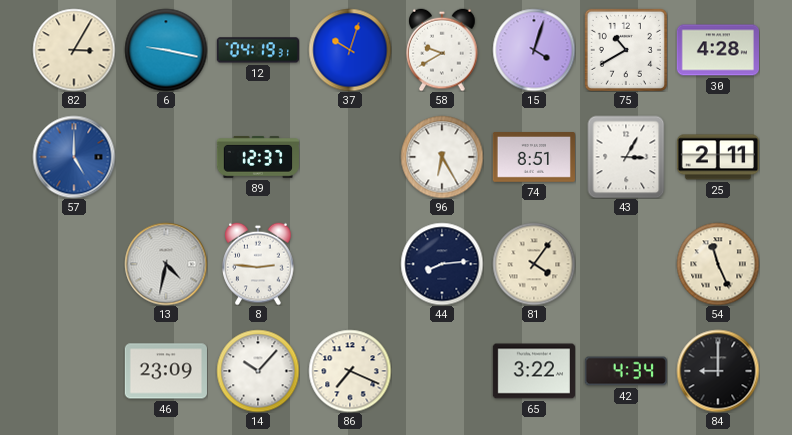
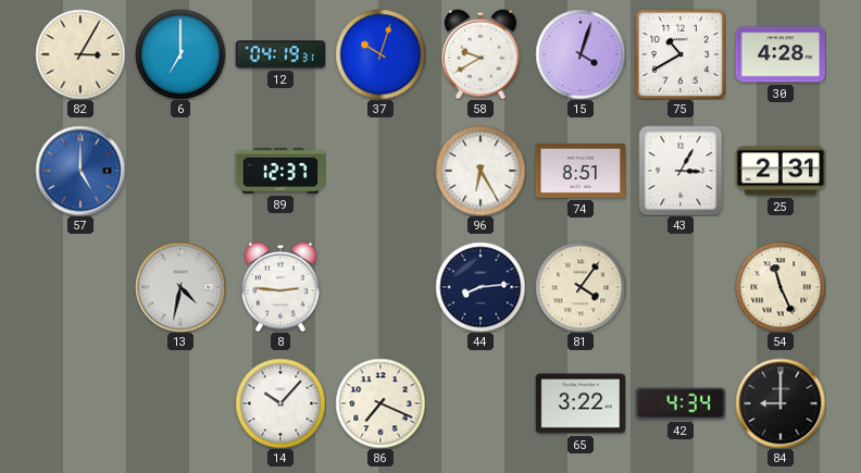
6: 9:17 -> 7:00
25: 2:11 -> 2:31
46: 23:09 -> none
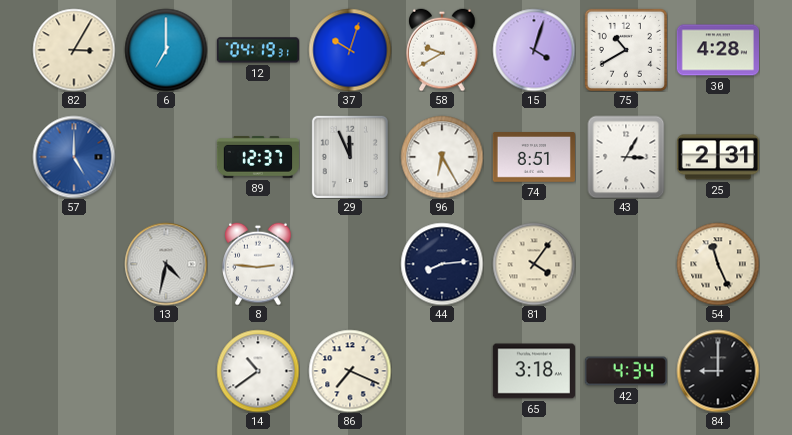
29: none -> 11:56
14: 10:07 -> 10:39
65: 3:22 -> 3:18
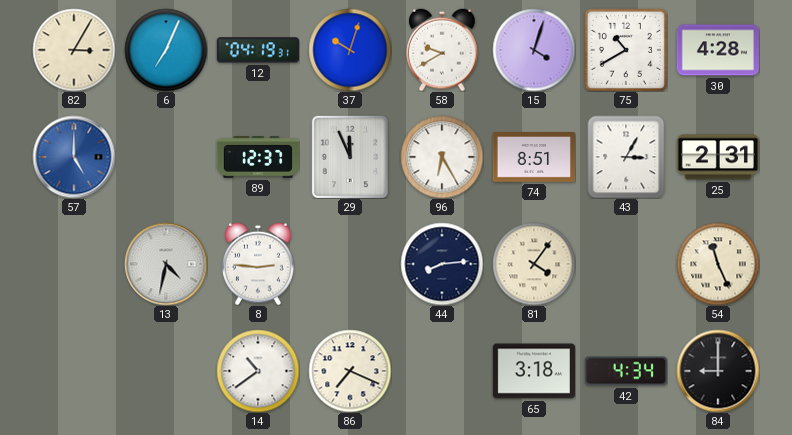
6: 7:00 -> 7:04
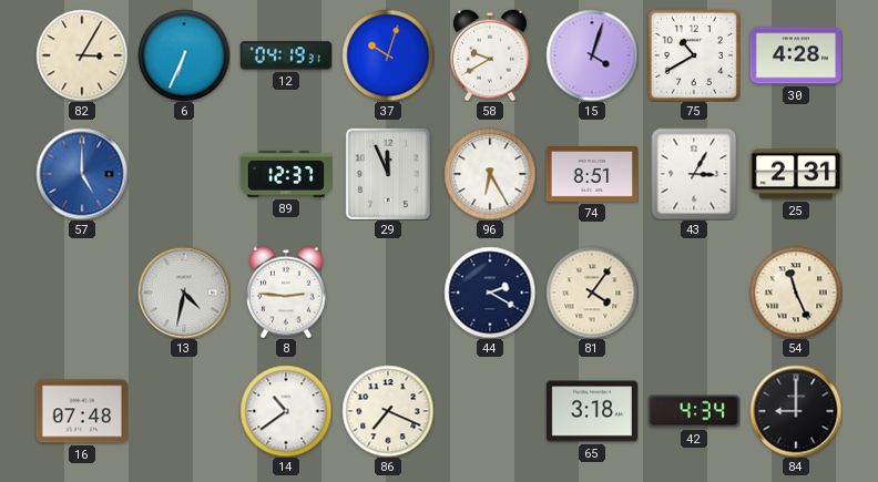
6: 7:04 -> 6:34
44: 8:14 -> 2:20
16: none -> 07:48
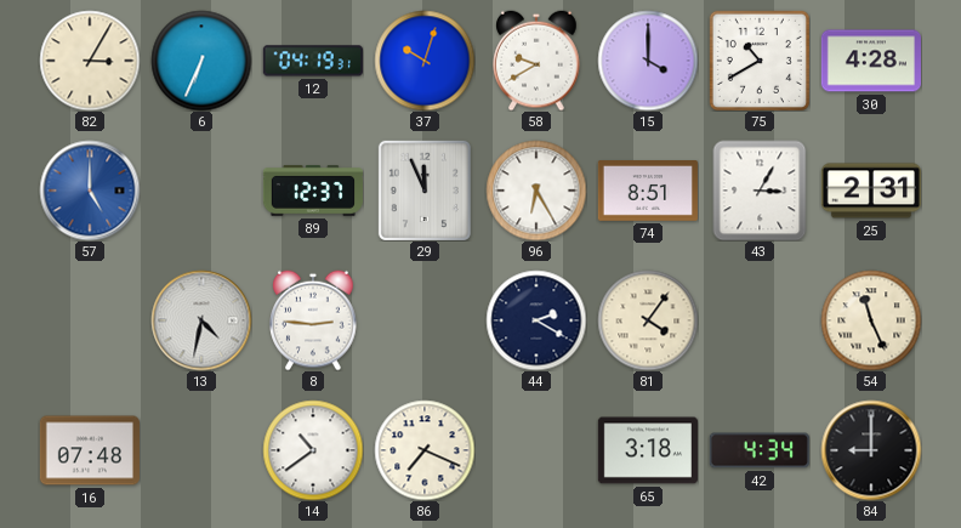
15: 4:03 -> 4:00
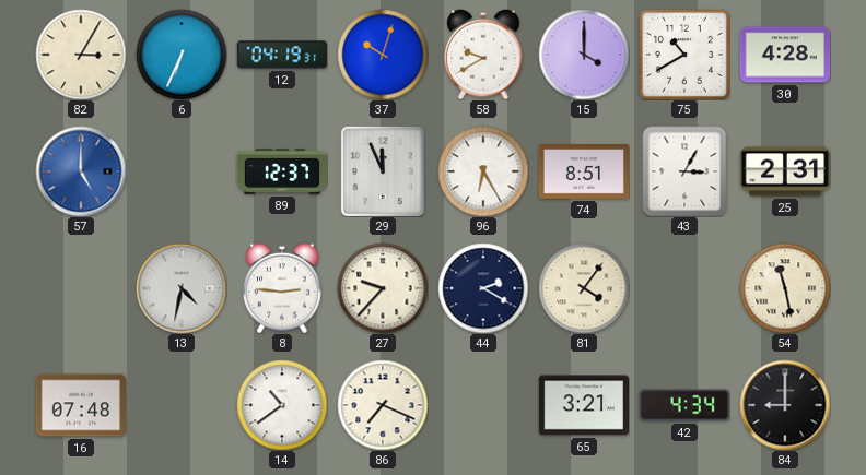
27: none -> 9:37
54: 11:26 -> 11:28
65: 3:18 -> 3:21
